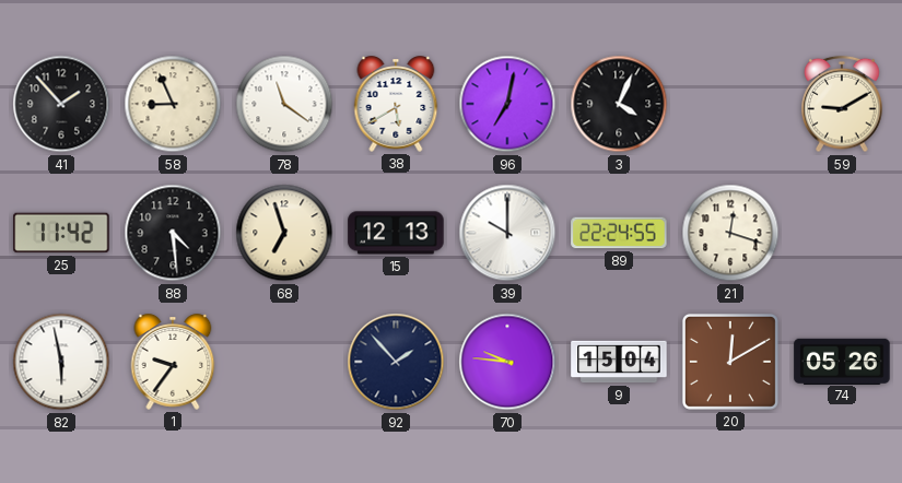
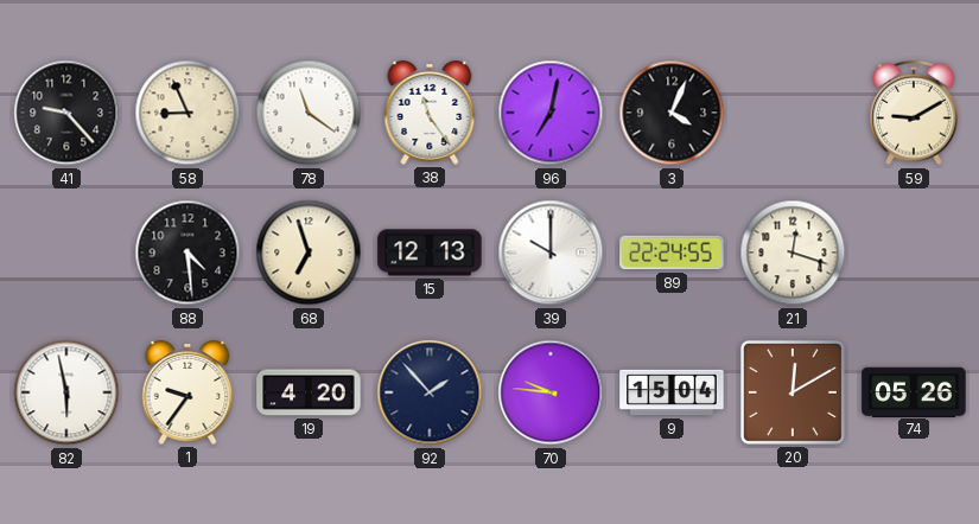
41: 1:53 -> 9:23
38: 5:40 -> 11:24
25: 11:42 -> none
19: none -> 4:20
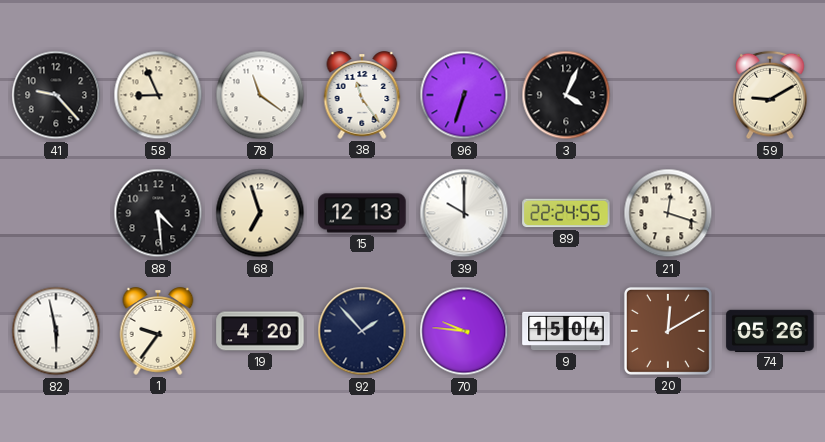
96: 7:02 -> 6:33
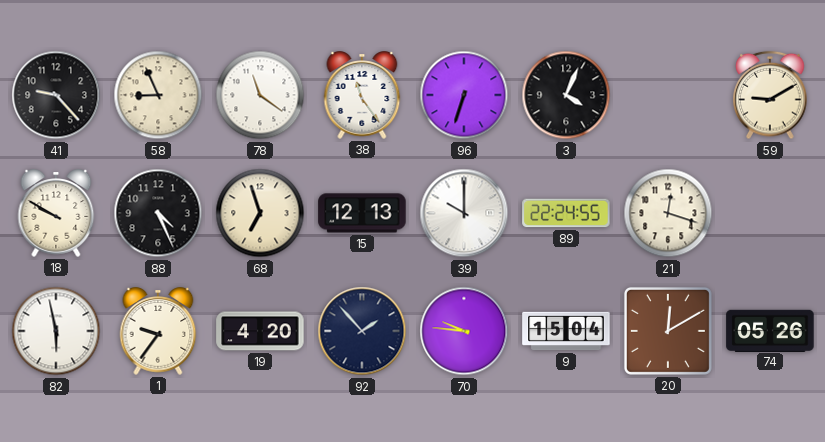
18: none -> 9:50
88: 4:29 -> 4:26
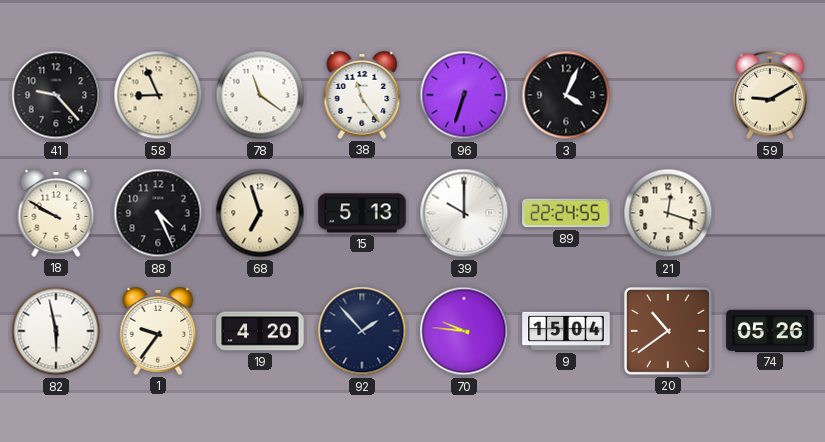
15: 12:13 -> 5:13
20: 12:10 -> 10:39
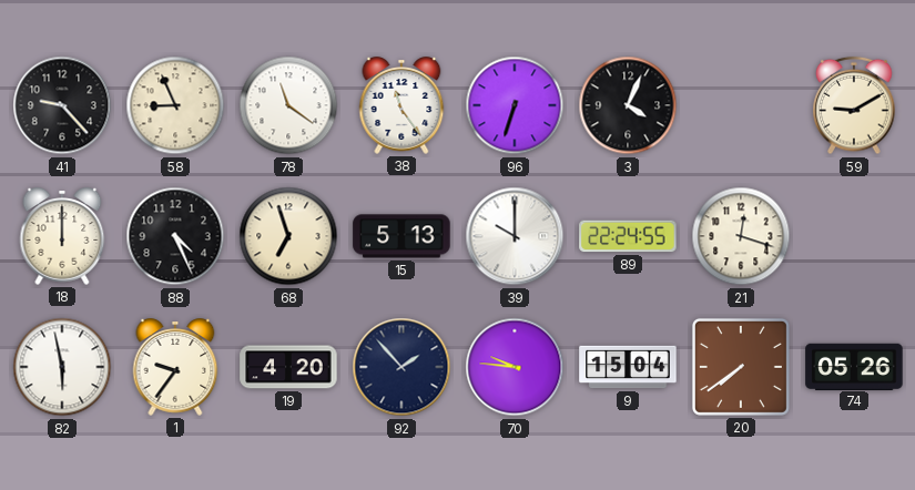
18: 9:50 -> 12:00
20: 10:39 -> 7:39
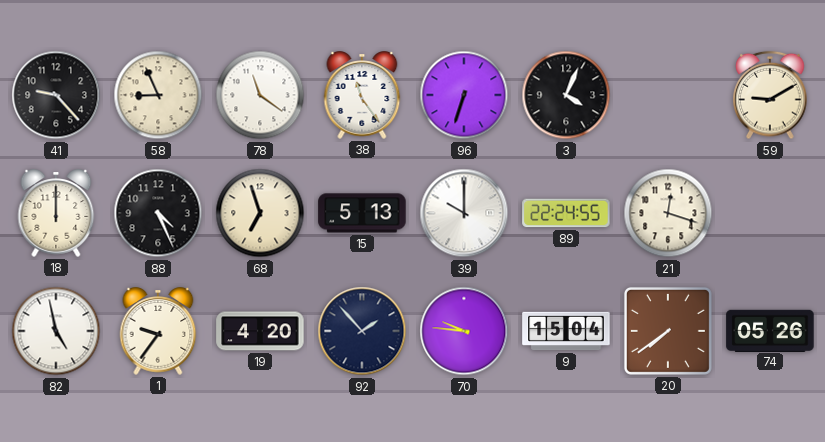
82: 5:58 -> 4:58
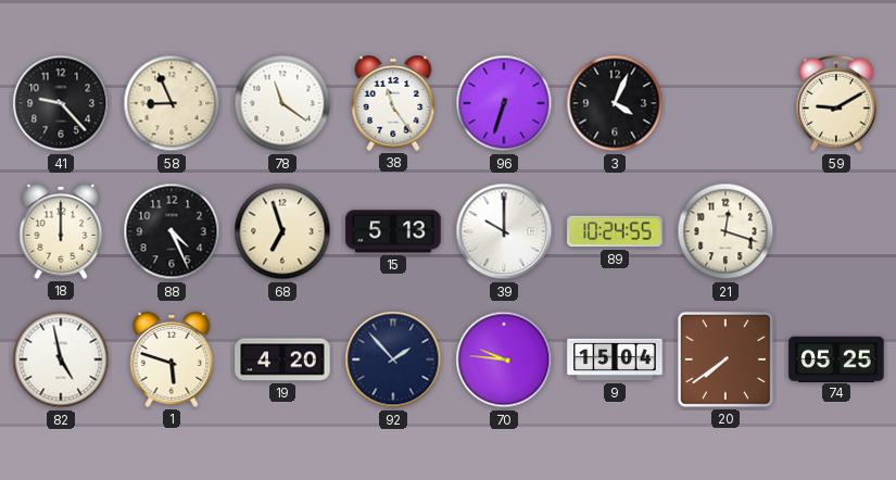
89: 22:24 -> 10:24
1: 9:36 -> 5:48
74: 05:26 -> 05:25
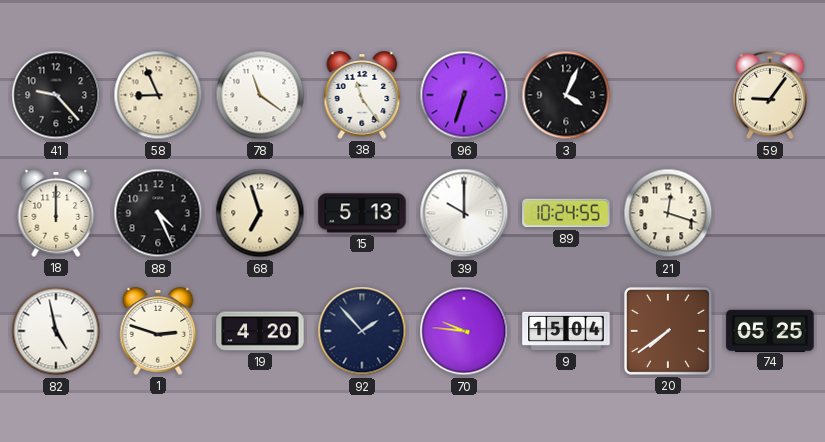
59: 9:10 -> 9:06
1: 5:48 -> 2:48
